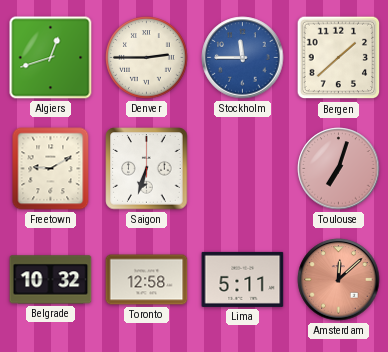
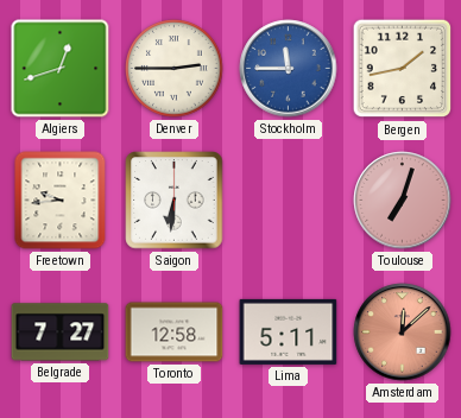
Bergen: 1:38 -> 1:43
Freetown: 9:10 -> 9:44
Saigon: 6:33 -> 6:31
Belgrade: 10:32 -> 7:27
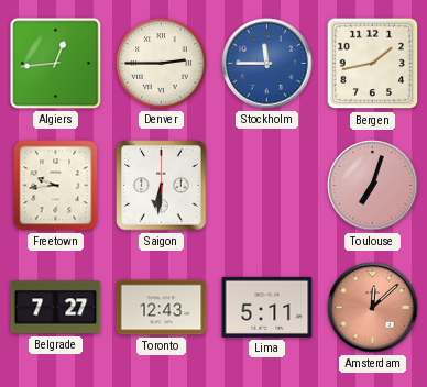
Algiers: 12:42 -> 12:44
Toronto: 12:58 -> 12:43
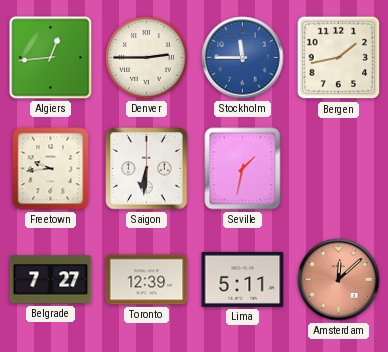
Seville: none -> 1:32
Toulouse: 7:03 -> none
Toronto: 12:43 -> 12:39
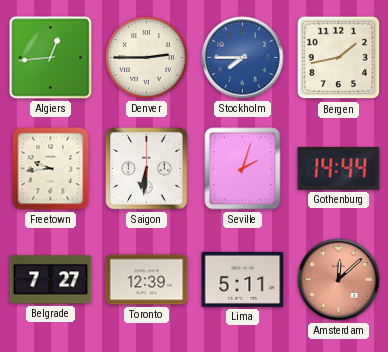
Stockholm: 11:45 -> 7:45
Seville: 1:32 -> 2:03
Gothenburg: none -> 14:44
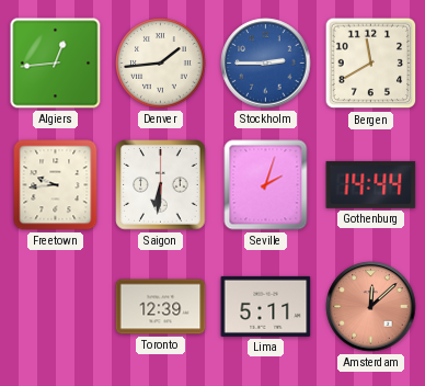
Denver: 2:45 -> 1:44
Stockholm: 7:45 -> 2:45
Bergen: 1:43 -> 11:40
Belgrade: 7:27 -> none
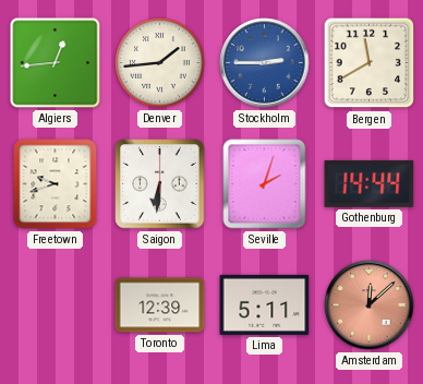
Freetown: 9:44 -> 9:42
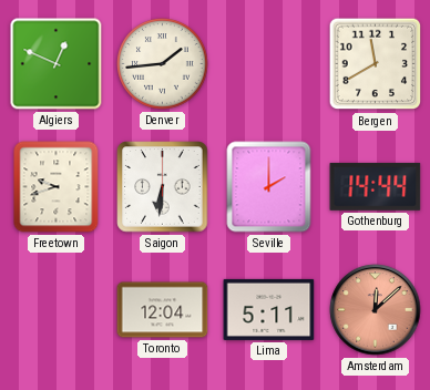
Algiers: 12:44 -> 12:49
Stockholm: 2:45 -> none
Seville: 2:03 -> 2:00
Toronto: 12:39 -> 12:04
